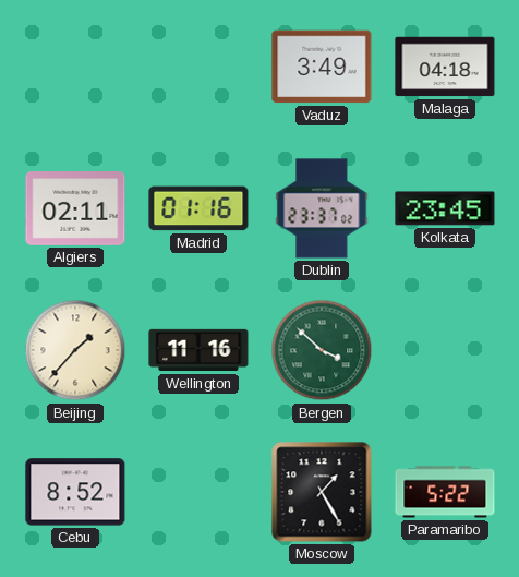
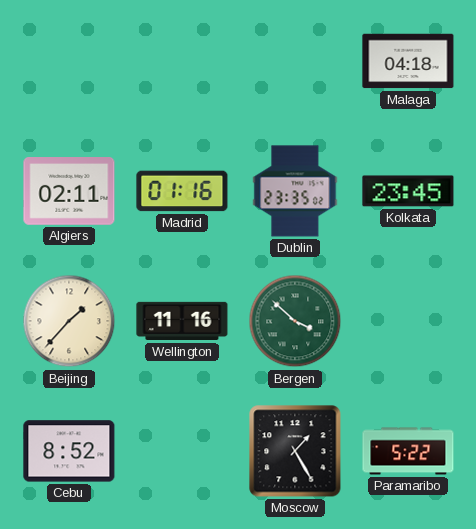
Vaduz: 3:49 -> none
Dublin: 23:37 -> 23:35
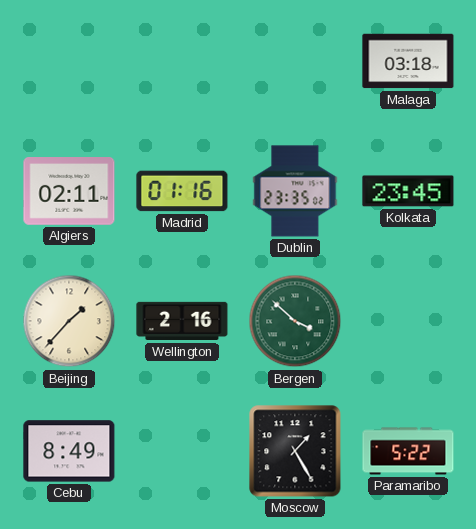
Malaga: 04:18 -> 03:18
Wellington: 11:16 -> 2:16
Cebu: 8:52 -> 8:49
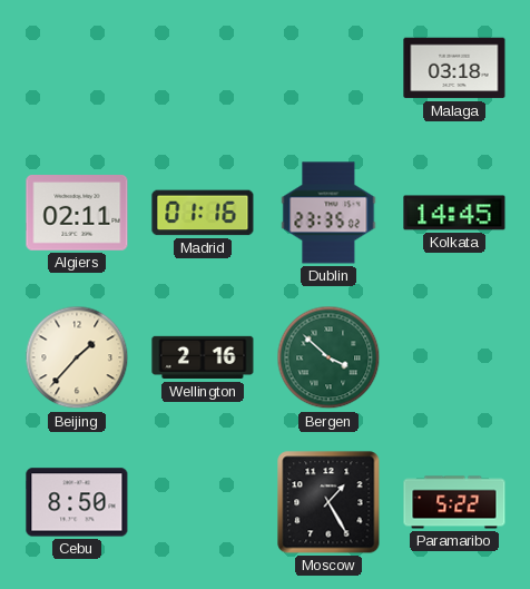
Kolkata: 23:45 -> 14:45
Cebu: 8:49 -> 8:50
